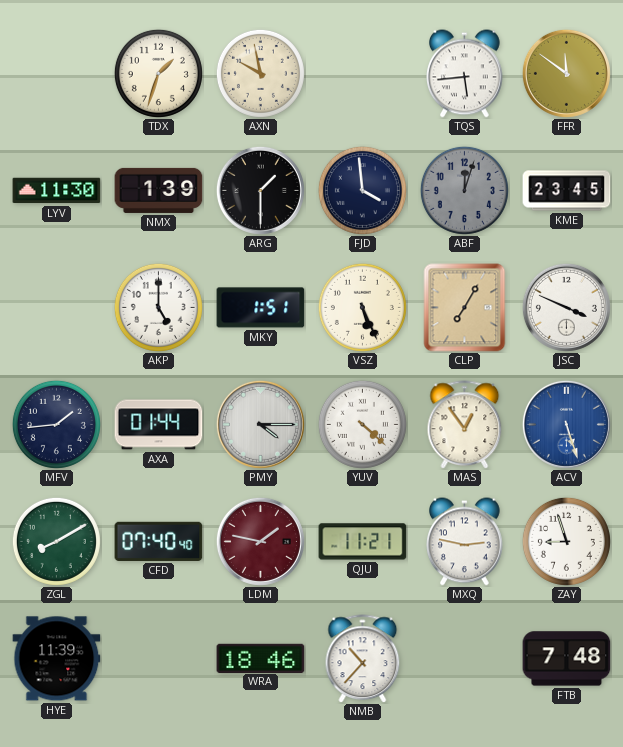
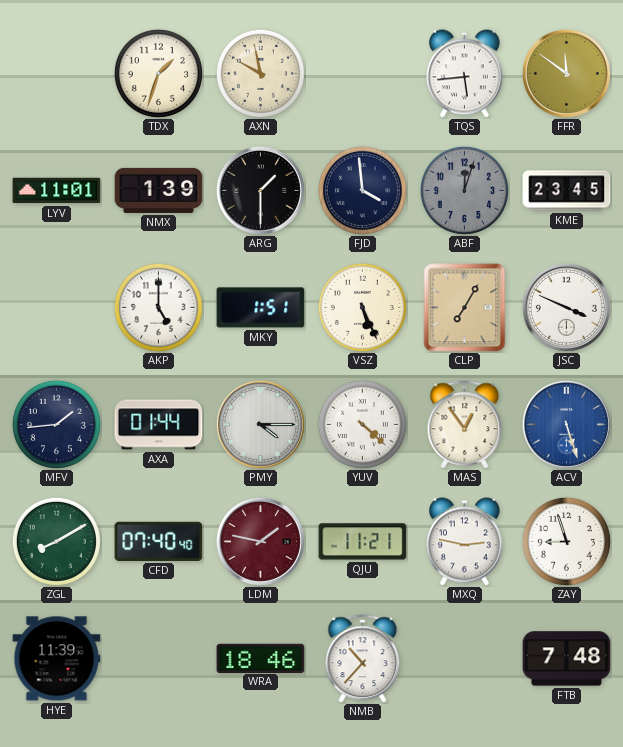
LYV: 11:30 -> 11:01
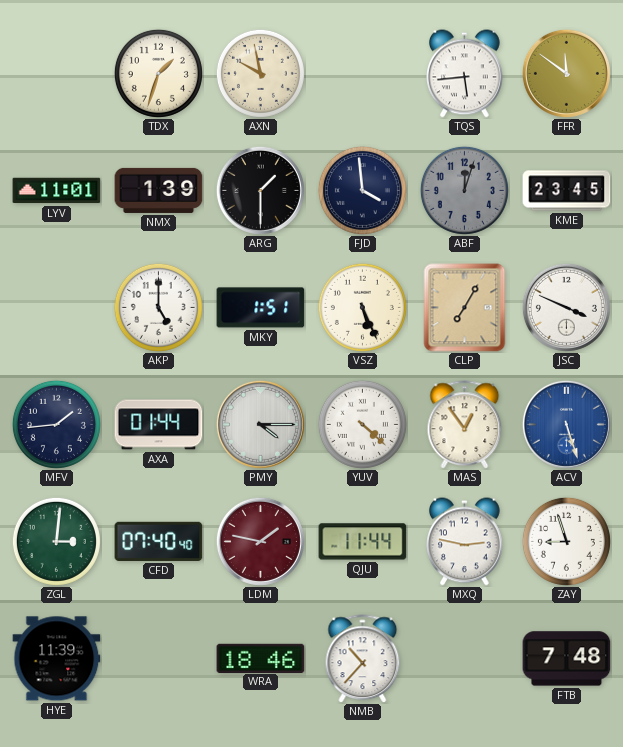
ZGL: 8:10 -> 3:01
QJU: 11:21 -> 11:44
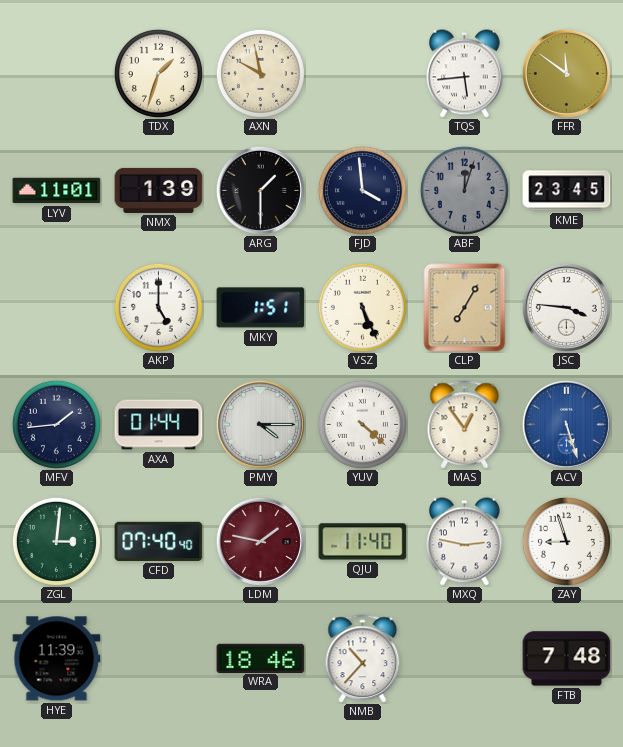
JSC: 3:49 -> 3:46
QJU: 11:44 -> 11:40
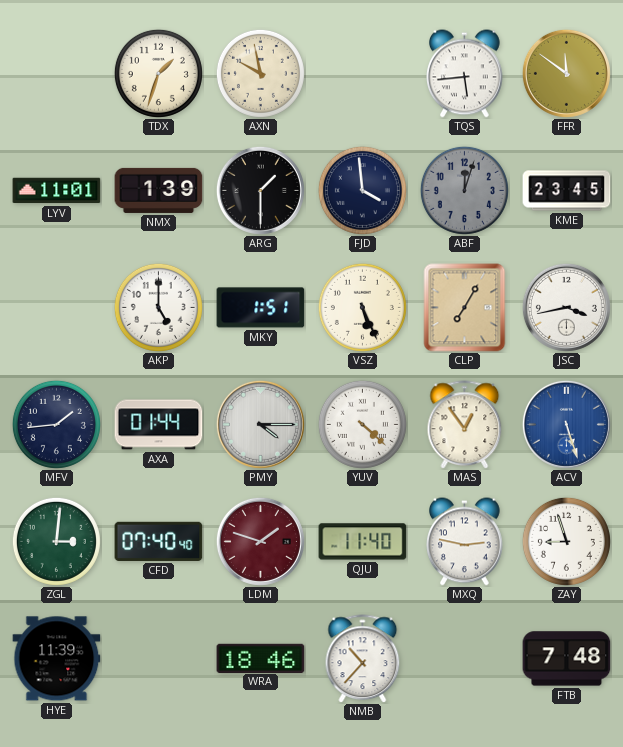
JSC: 3:46 -> 3:43
LDM: 1:47 -> 1:48
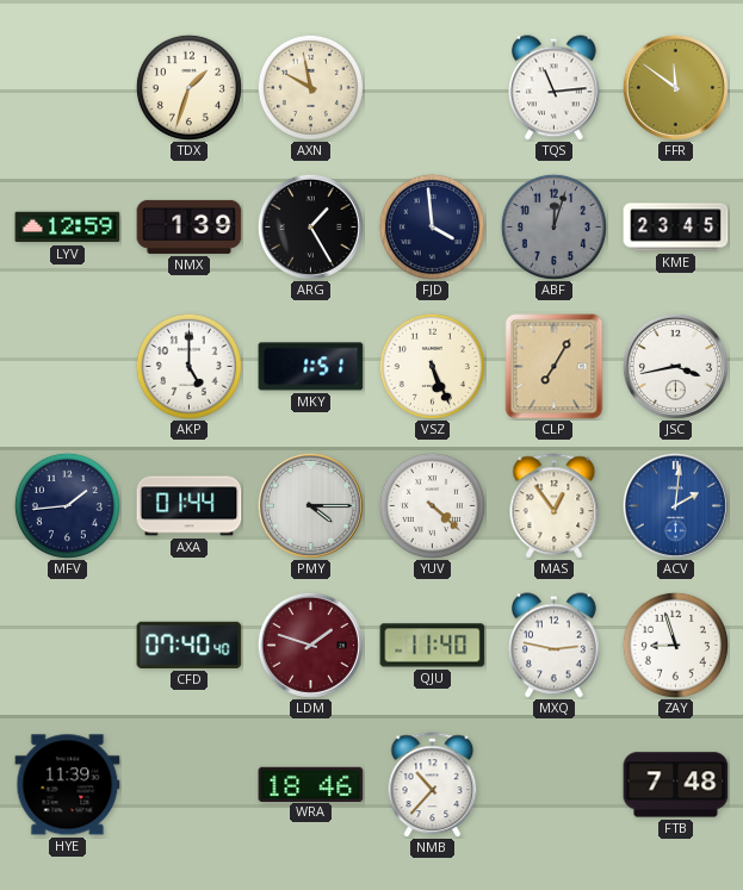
TQS: 5:44 -> 11:14
LYV: 11:01 -> 12:59
ARG: 1:30 -> 1:25
ACV: 5:27 -> 2:01
ZGL: 3:01 -> none
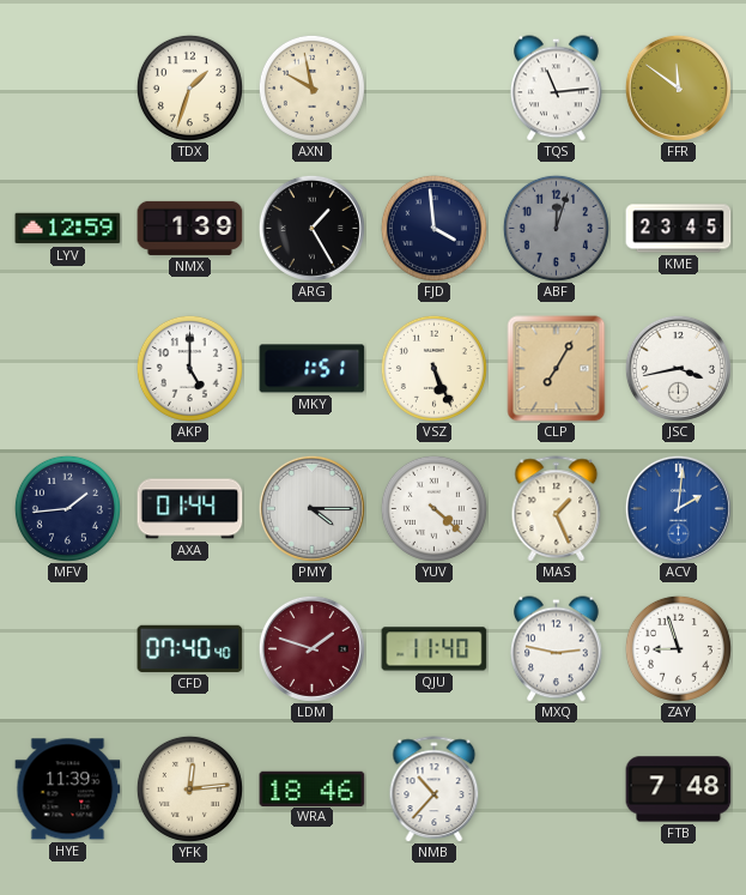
MAS: 12:54 -> 1:26
YFK: none -> 12:14
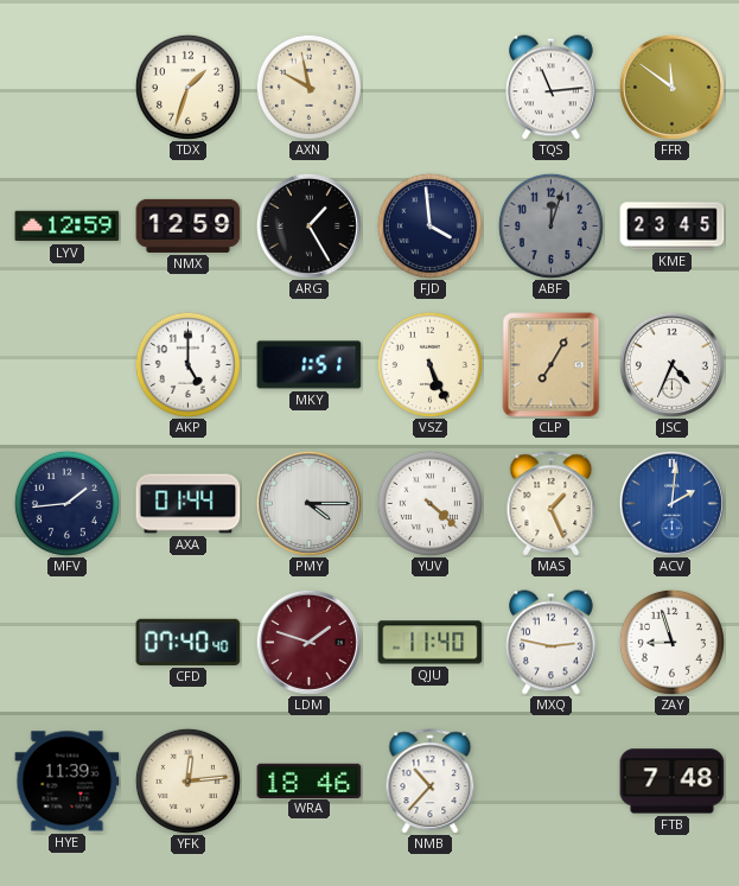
NMX: 1:39 -> 12:59
JSC: 3:43 -> 4:34
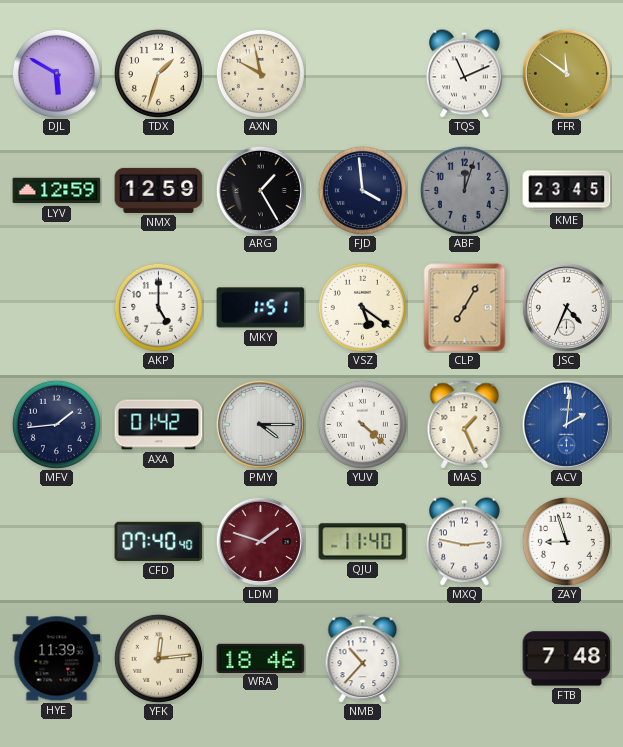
DJL: none -> 5:50
TQS: 11:14 -> 11:11
VSZ: 5:26 -> 5:21
AXA: 01:44 -> 01:42
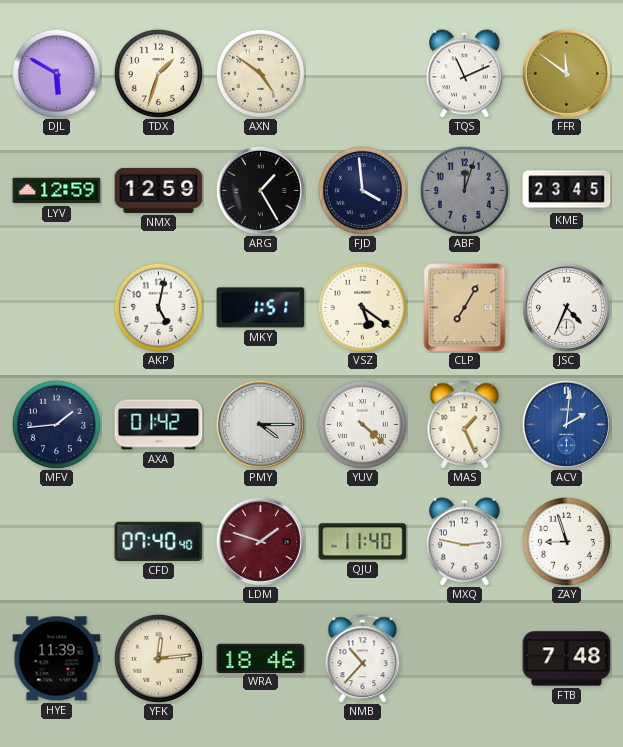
AXN: 9:58 -> 4:51
AKP: 5:00 -> 5:02
